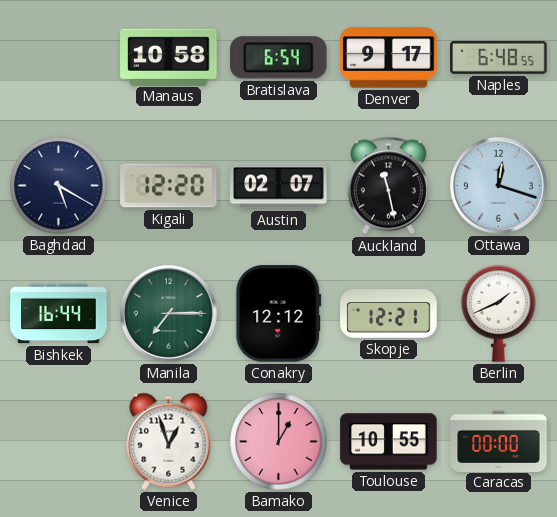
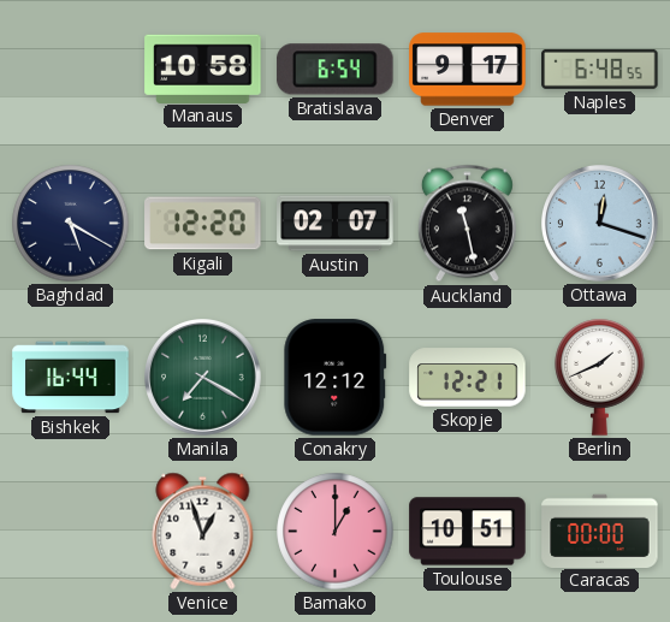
Manila: 7:15 -> 7:20
Toulouse: 10:55 -> 10:51
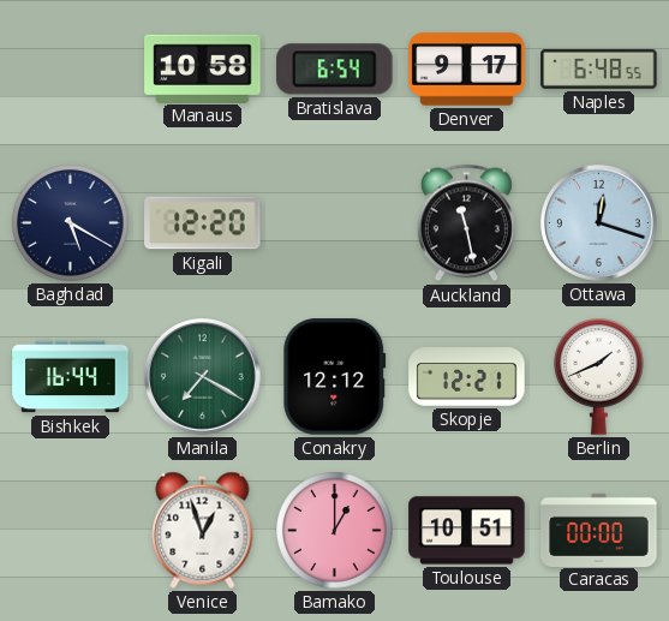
Austin: 02:07 -> none
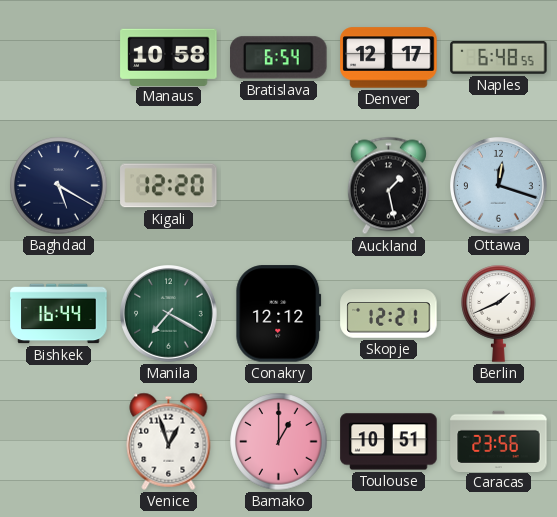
Denver: 9:17 -> 12:17
Auckland: 11:28 -> 1:28
Caracas: 00:00 -> 23:56
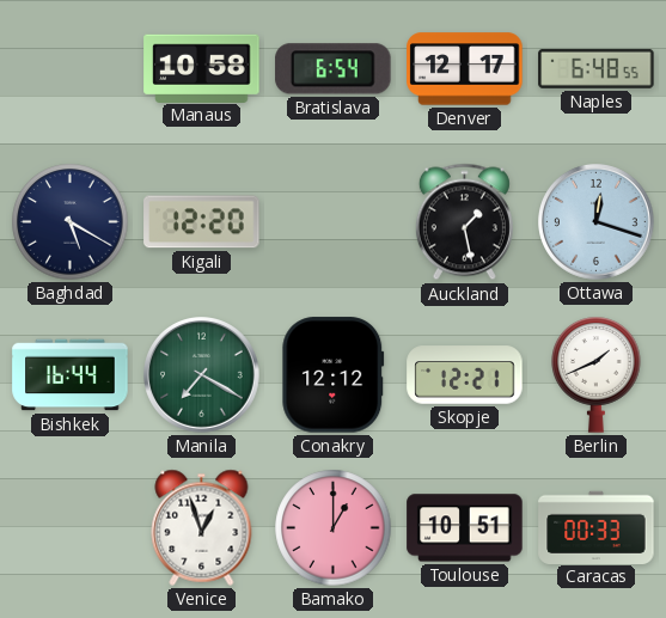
Caracas: 23:56 -> 00:33
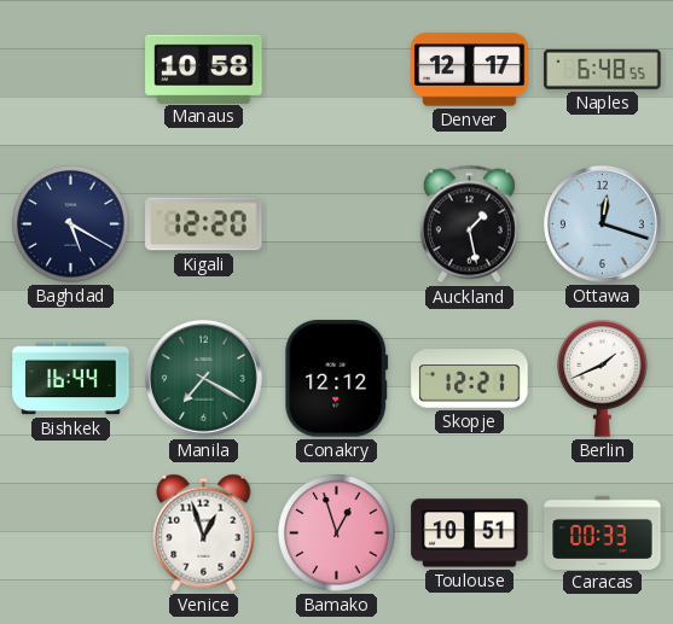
Bratislava: 6:54 -> none
Bamako: 1:00 -> 12:57
